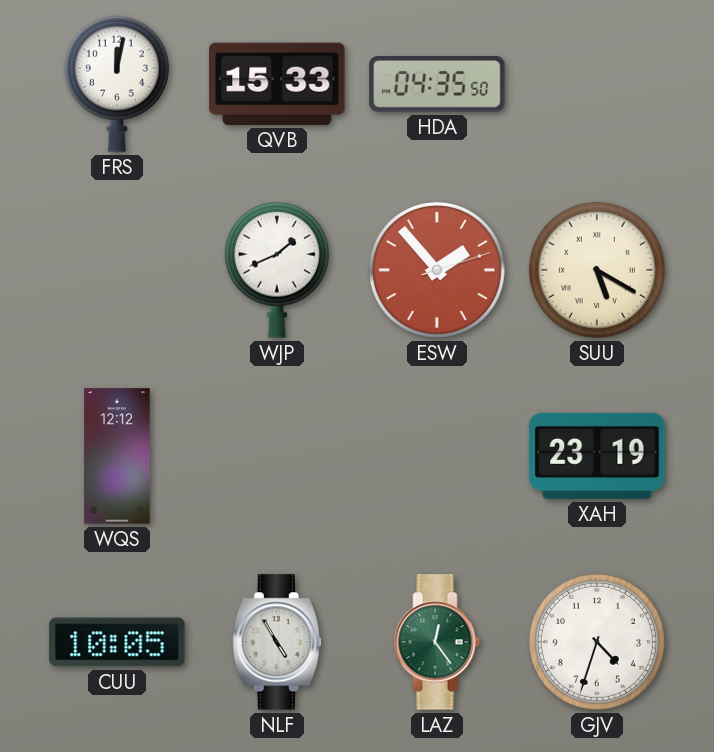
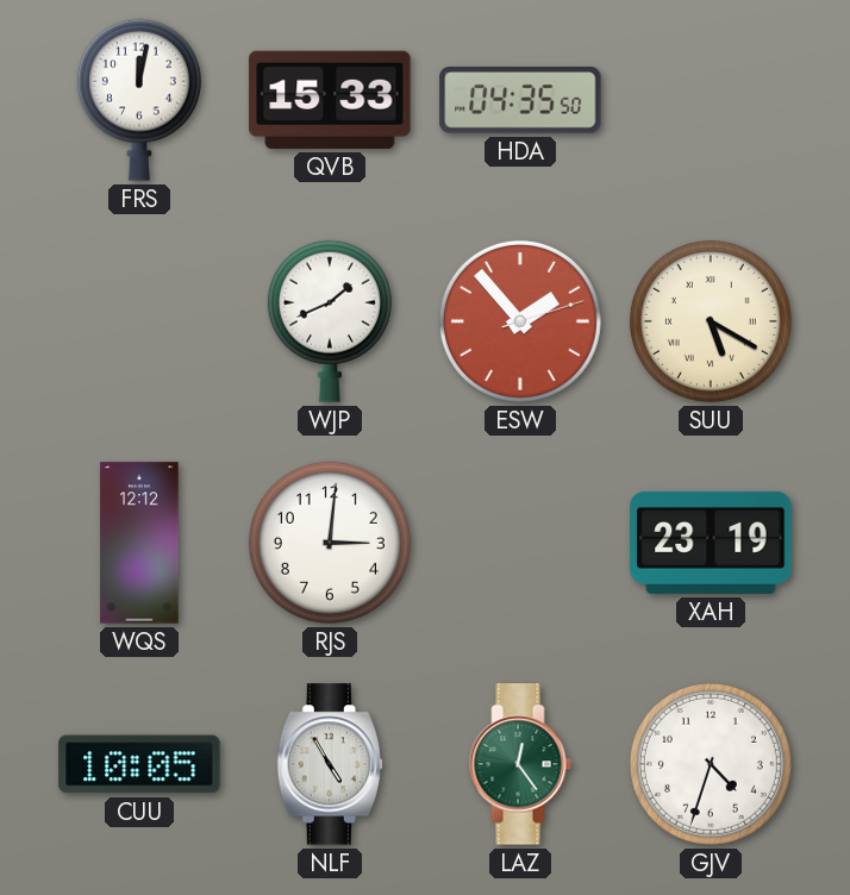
RJS: none -> 3:01
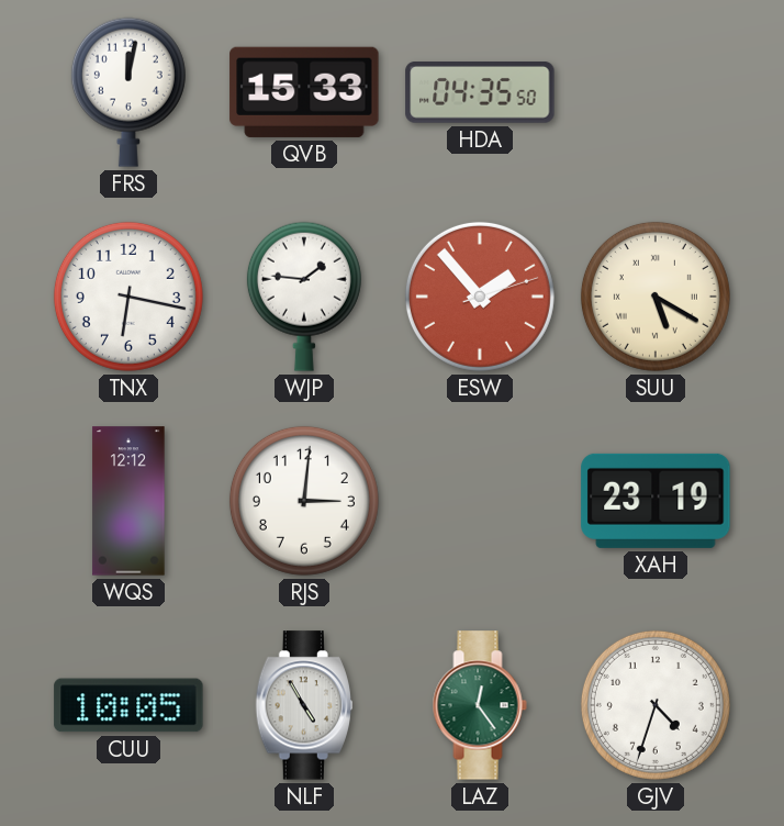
TNX: none -> 6:17
WJP: 1:41 -> 1:46
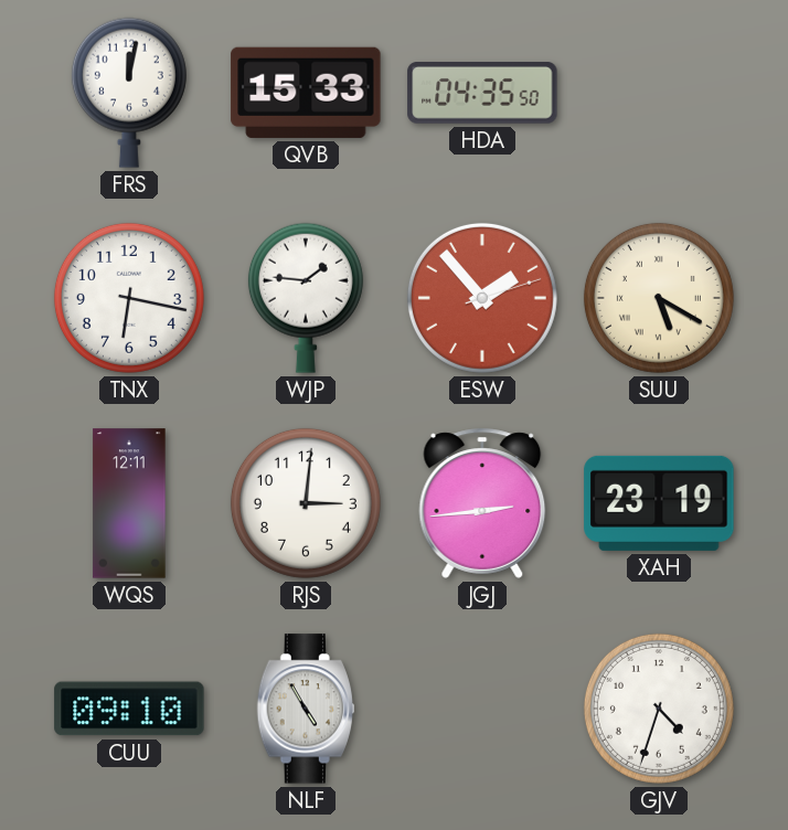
WQS: 12:12 -> 12:11
JGJ: none -> 2:44
CUU: 10:05 -> 09:10
LAZ: 12:24 -> none
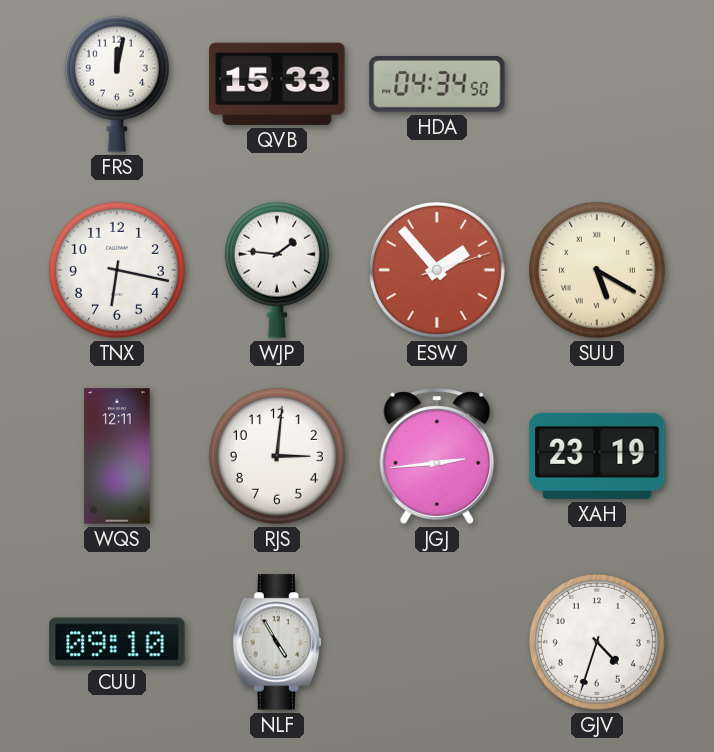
HDA: 04:35 -> 04:34
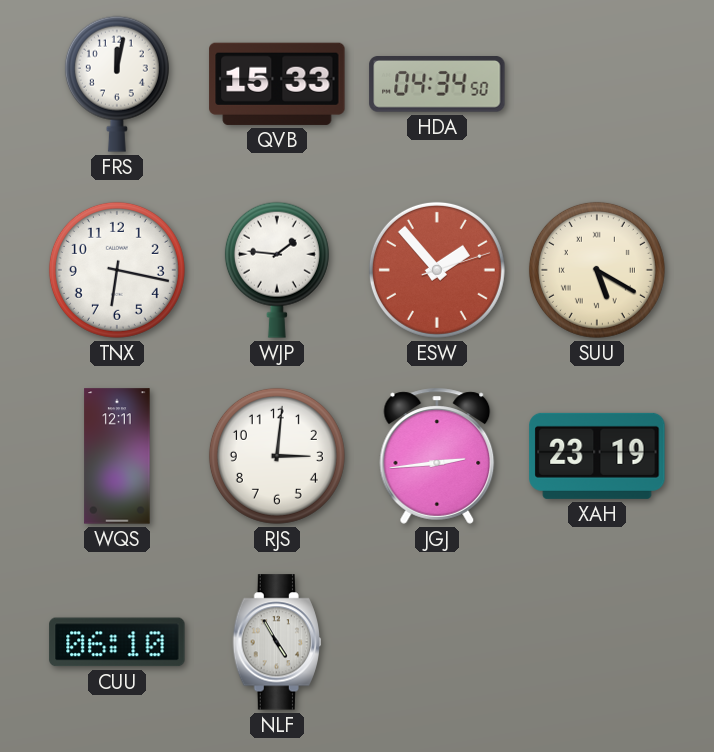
CUU: 09:10 -> 06:10
GJV: 4:33 -> none
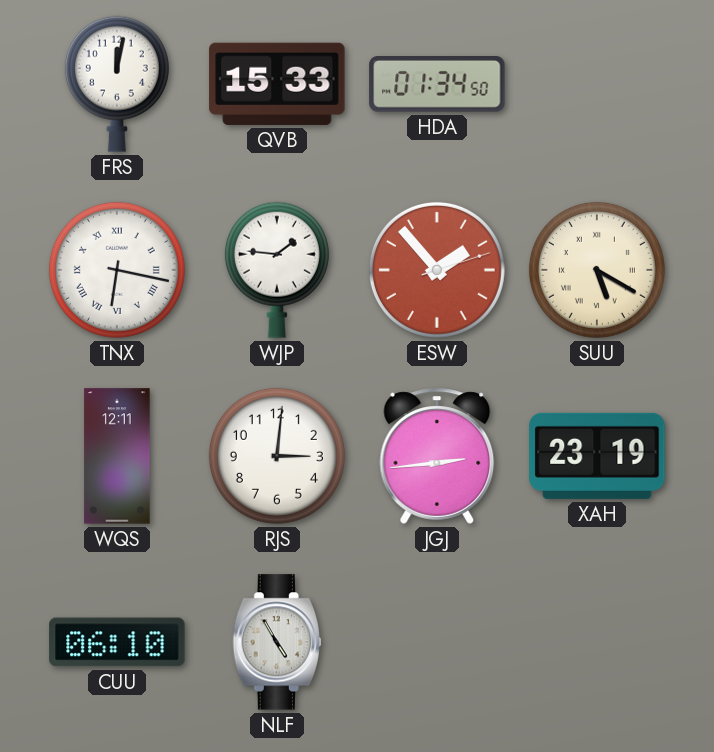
HDA: 04:34 -> 01:34
TNX numerals: Arabic -> Roman
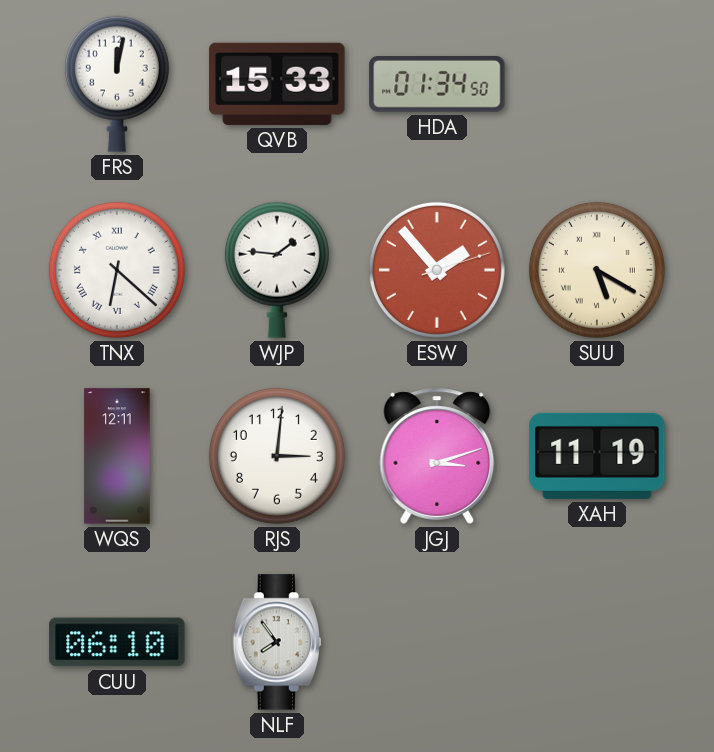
TNX: 6:17 -> 6:22
JGJ: 2:44 -> 3:12
XAH: 23:19 -> 11:19
NLF: 4:55 -> 7:54
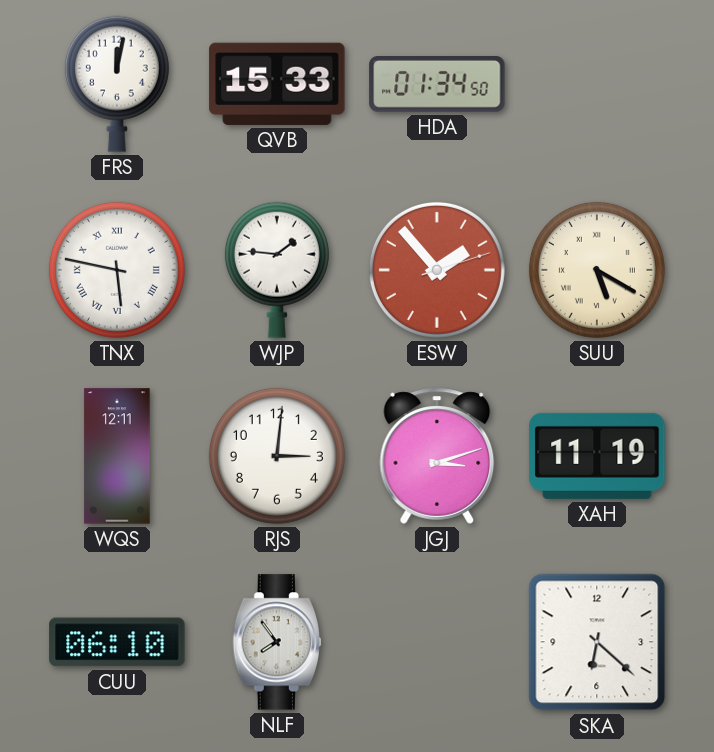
TNX: 6:22 -> 5:47
SKA: none -> 6:22
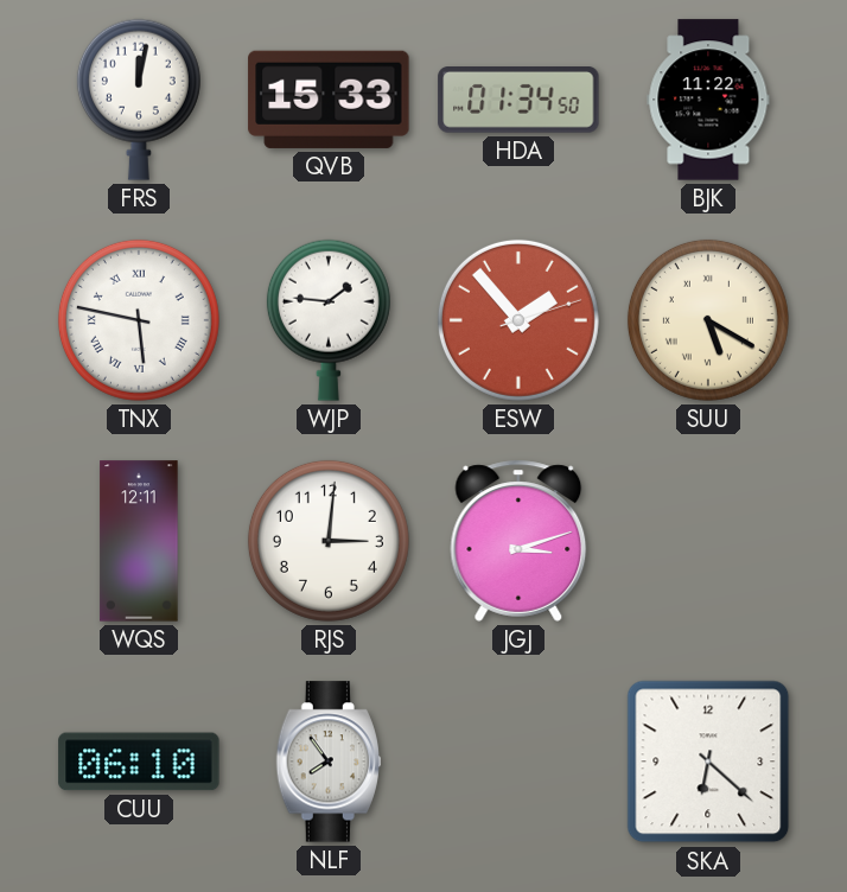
BJK: none -> 11:22
XAH: 11:19 -> none
